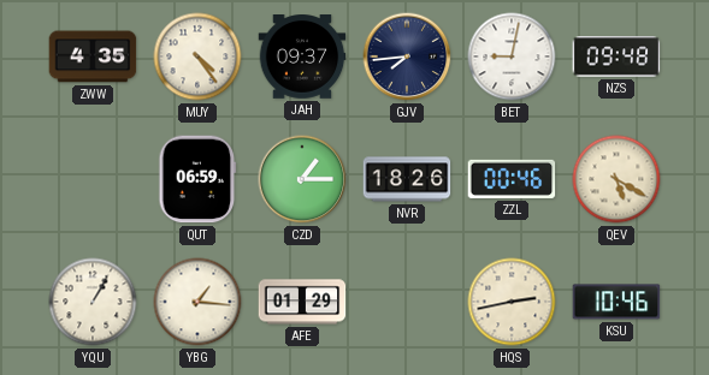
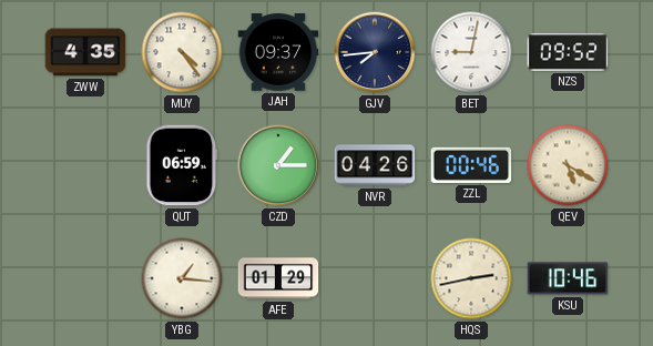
NZS: 09:48 -> 09:52
NVR: 18:26 -> 04:26
YQU: 1:05 -> none
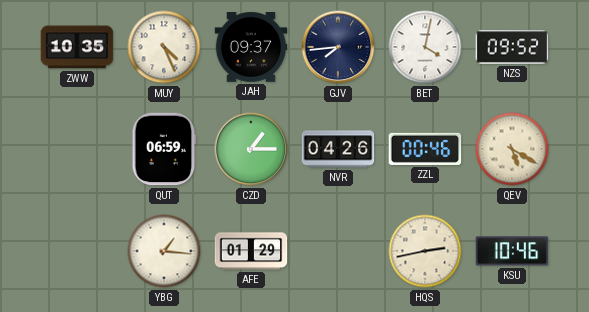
ZWW: 4:35 -> 10:35
MUY: 4:24 -> 4:26
BET: 9:02 -> 4:02
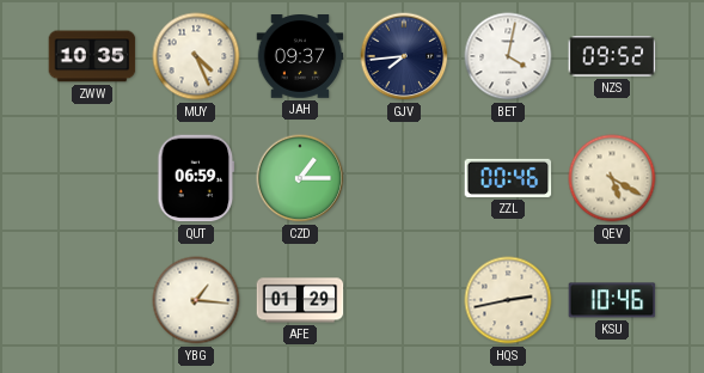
NVR: 04:26 -> none
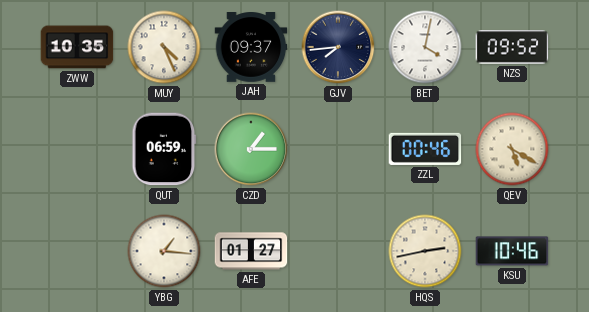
AFE: 01:29 -> 01:27
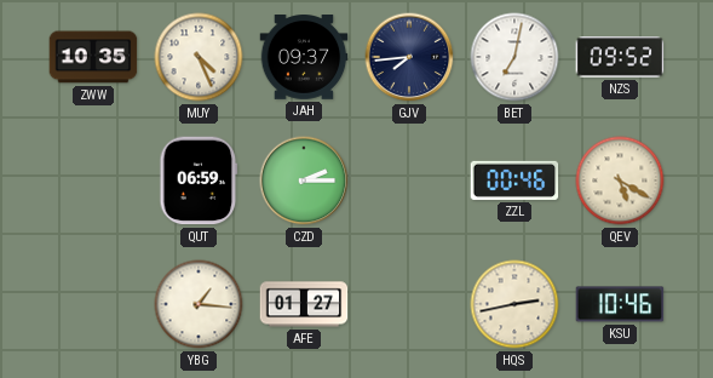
BET: 4:02 -> 7:02
CZD: 1:15 -> 2:15
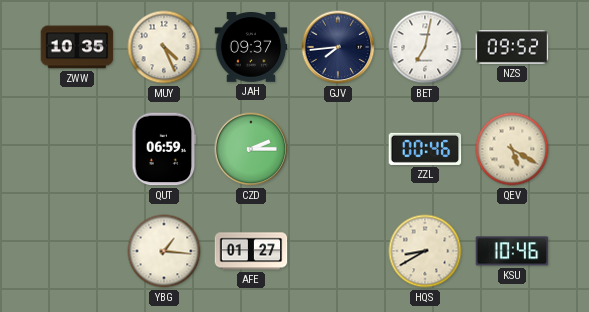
HQS: 2:43 -> 8:40
